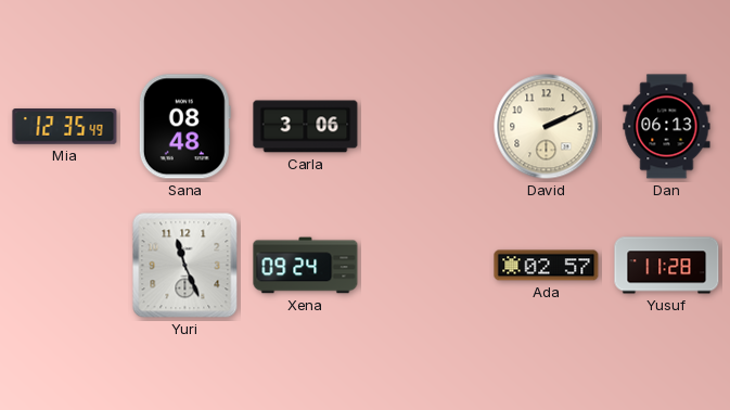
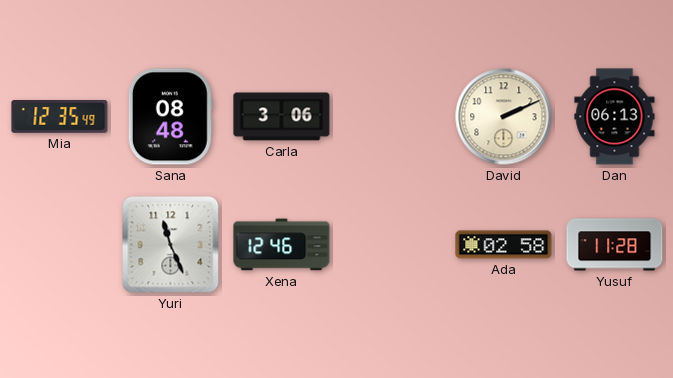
Xena: 09:24 -> 12:46
Ada: 02:57 -> 02:58
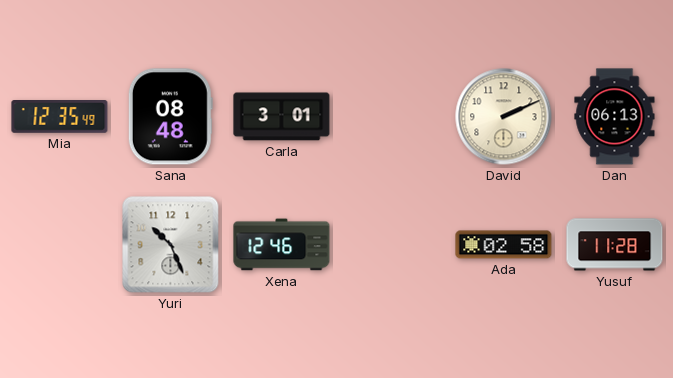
Carla: 3:06 -> 3:01
Yuri: 11:26 -> 10:26
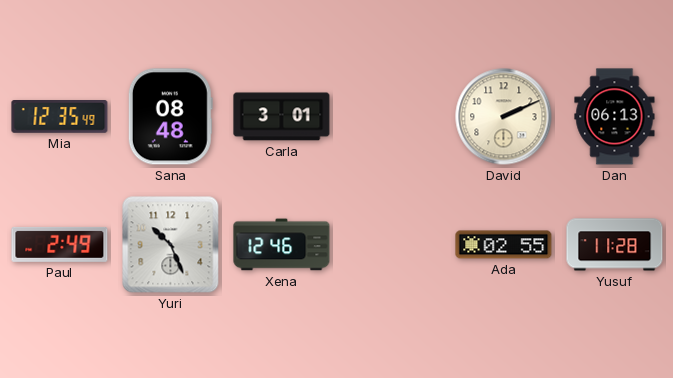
Paul: none -> 2:49
Ada: 02:58 -> 02:55
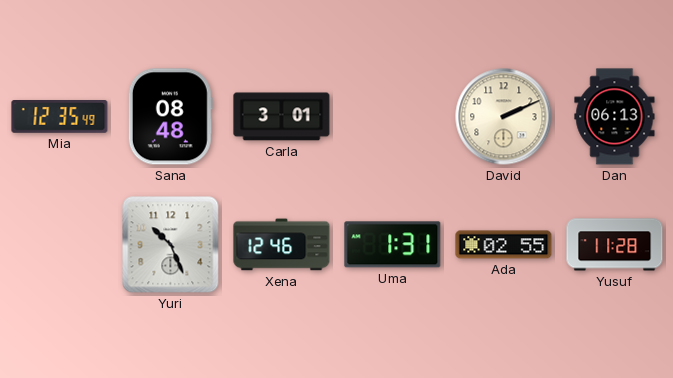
Paul: 2:49 -> none
Uma: none -> 1:31
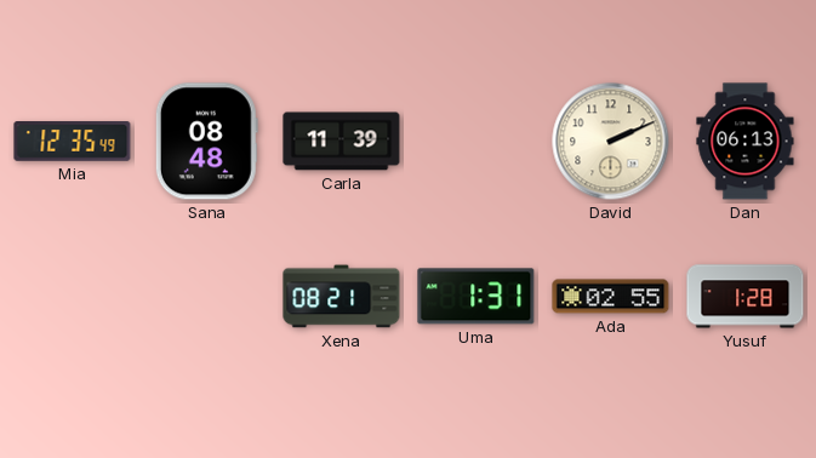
Carla: 3:01 -> 11:39
Yuri: 10:26 -> none
Xena: 12:46 -> 08:21
Yusuf: 11:28 -> 1:28
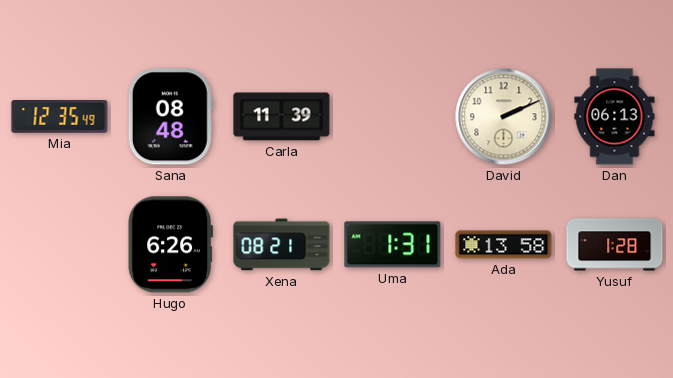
Hugo: none -> 6:26
Ada: 02:55 -> 13:58
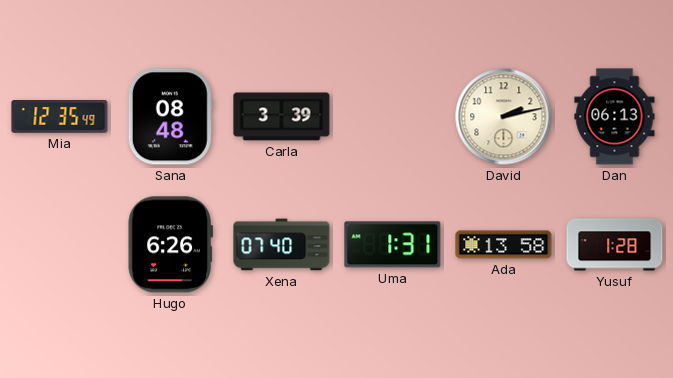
Carla: 11:39 -> 3:39
David: 2:11 -> 2:13
Xena: 08:21 -> 07:40
